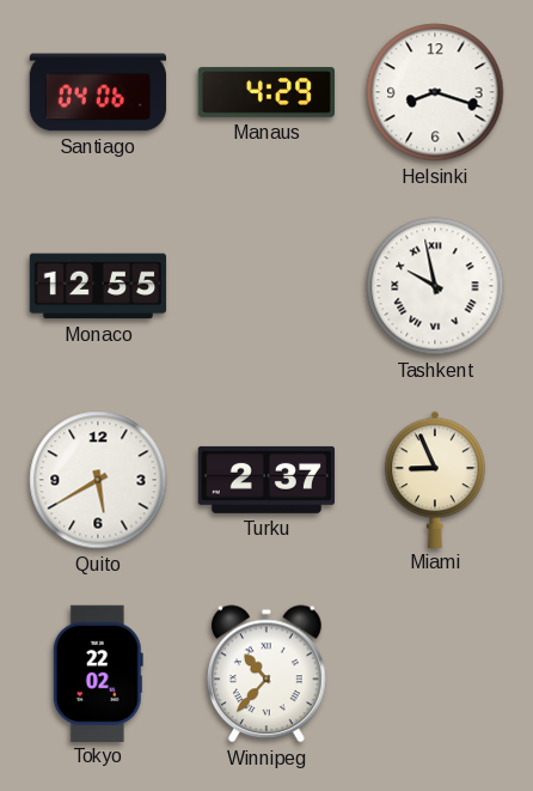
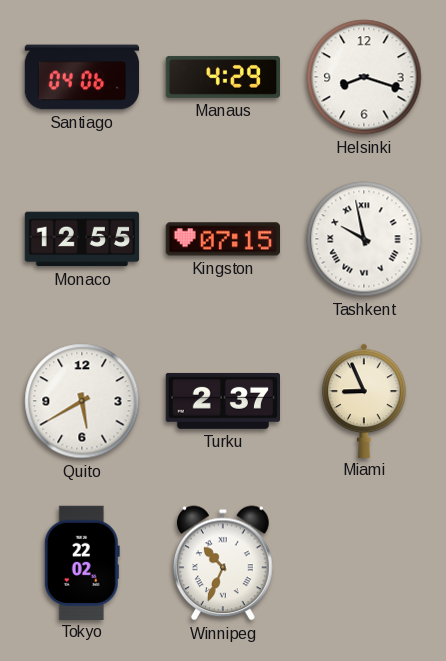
Kingston: none -> 07:15
Winnipeg: 10:37 -> 10:34
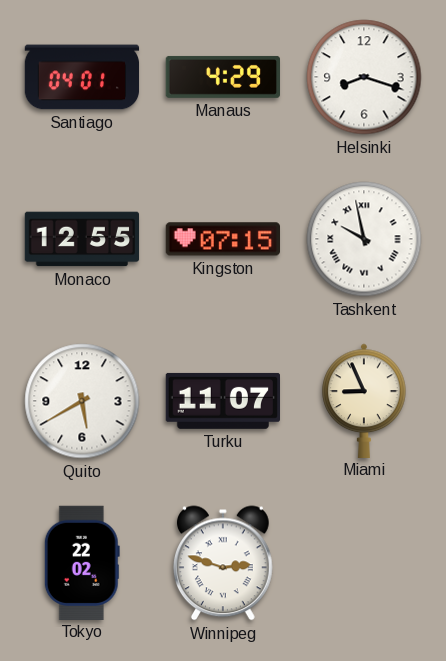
Santiago: 04:06 -> 04:01
Turku: 2:37 -> 11:07
Winnipeg: 10:34 -> 2:48
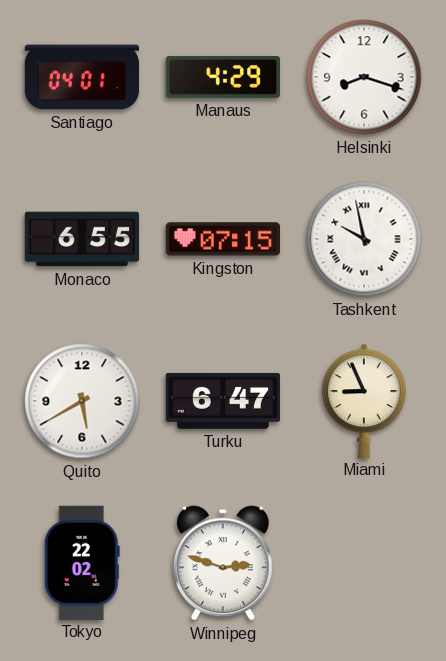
Monaco: 12:55 -> 6:55
Turku: 11:07 -> 6:47
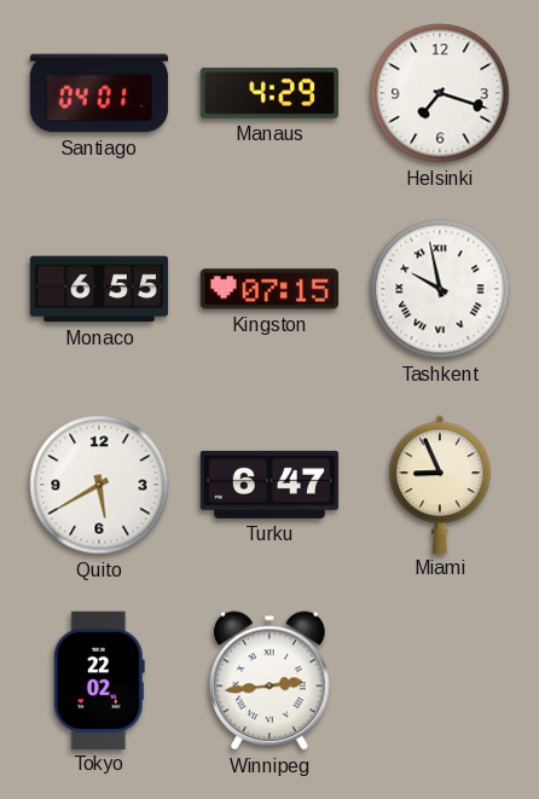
Helsinki: 8:18 -> 7:18
Winnipeg: 2:48 -> 2:44
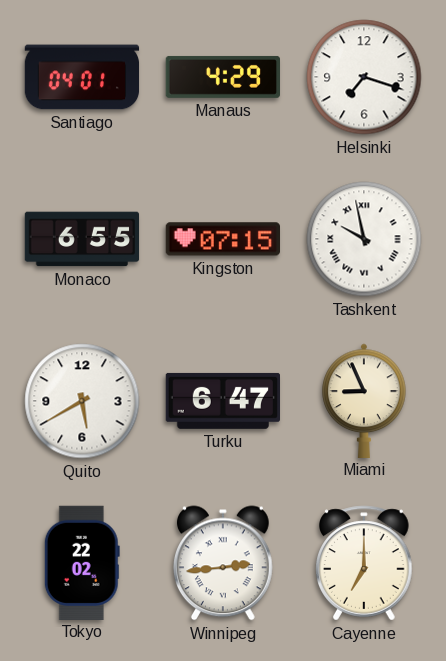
Cayenne: none -> 7:00
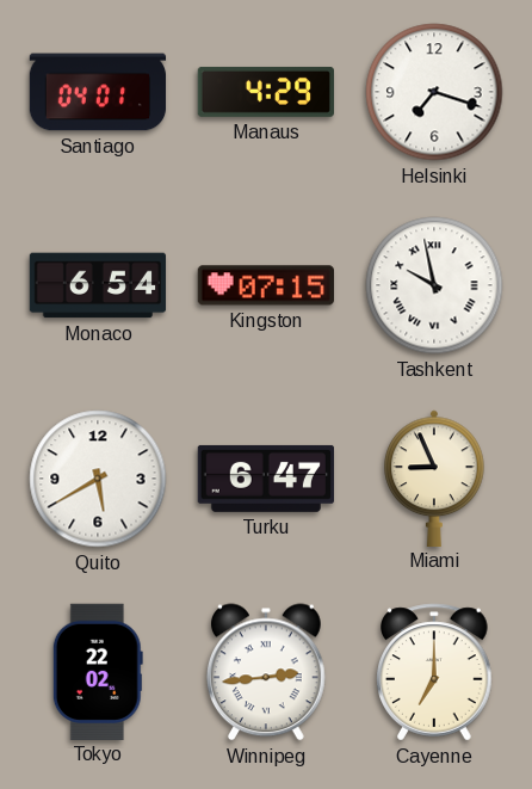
Monaco: 6:55 -> 6:54
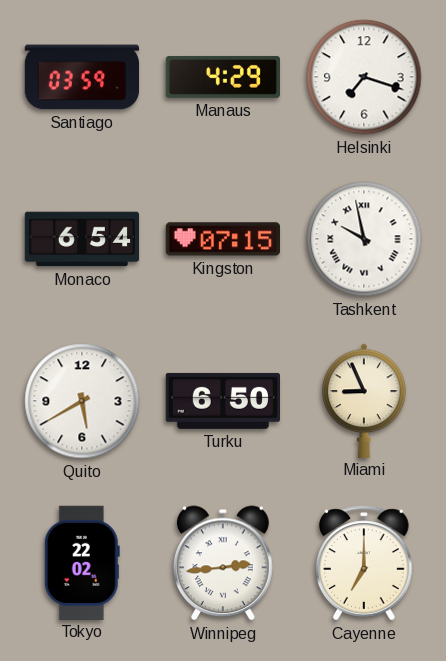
Santiago: 04:01 -> 03:59
Turku: 6:47 -> 6:50
